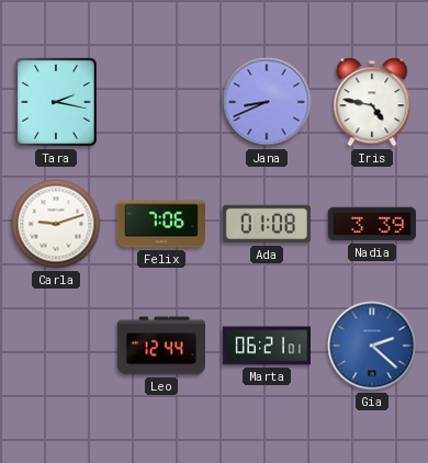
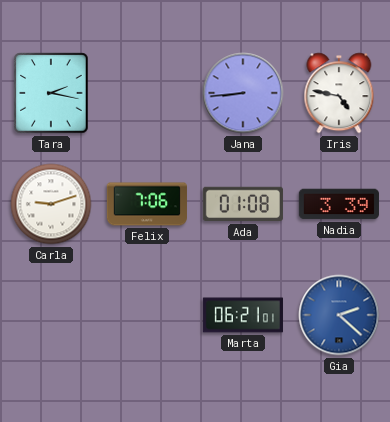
Jana: 8:41 -> 8:44
Leo: 12:44 -> none
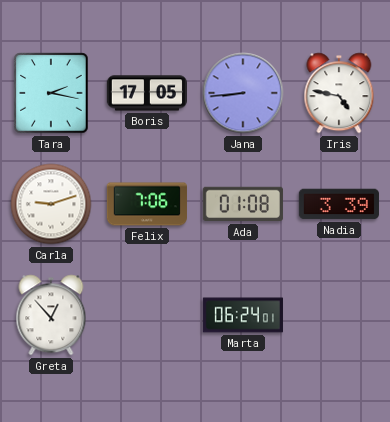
Boris: none -> 17:05
Greta: none -> 12:53
Marta: 06:21 -> 06:24
Gia: 2:22 -> none
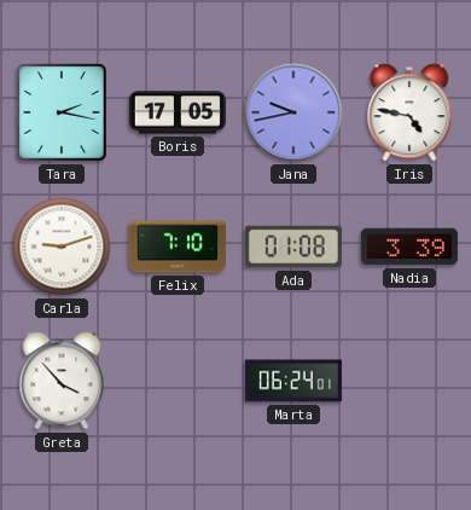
Jana: 8:44 -> 9:43
Felix: 7:06 -> 7:10
Greta: 12:53 -> 3:53
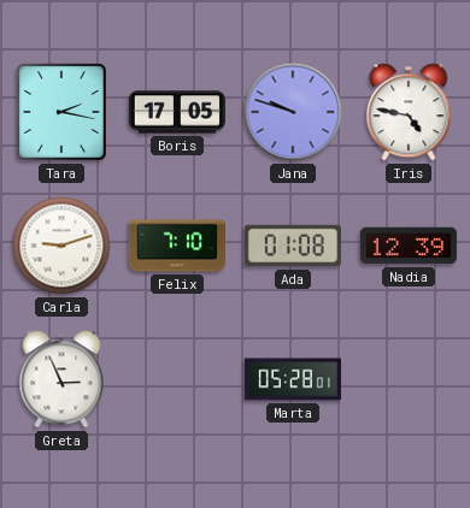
Jana: 9:43 -> 9:48
Nadia: 3:39 -> 12:39
Greta: 3:53 -> 2:56
Marta: 06:24 -> 05:28
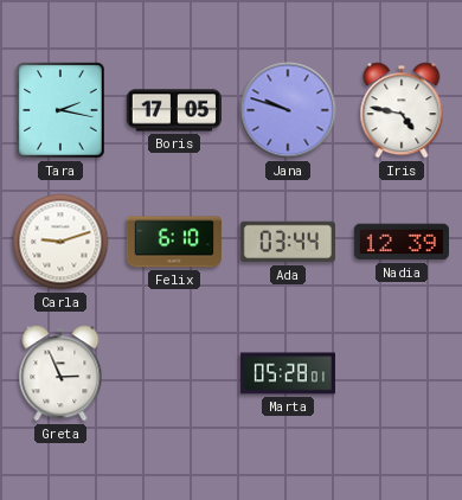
Felix: 7:10 -> 6:10
Ada: 01:08 -> 03:44
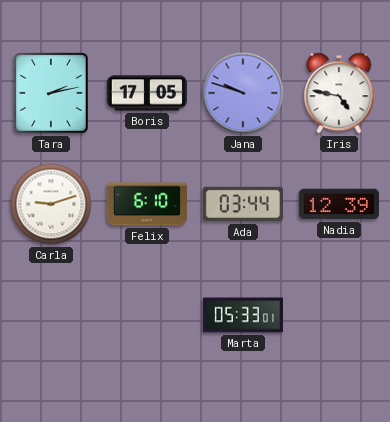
Tara: 2:17 -> 2:13
Greta: 2:56 -> none
Marta: 05:28 -> 05:33
